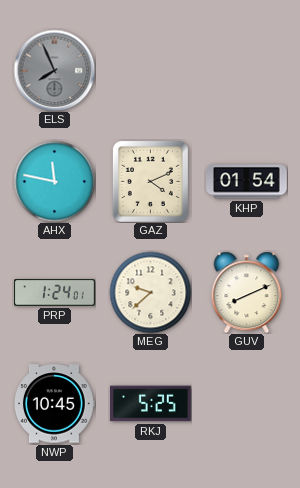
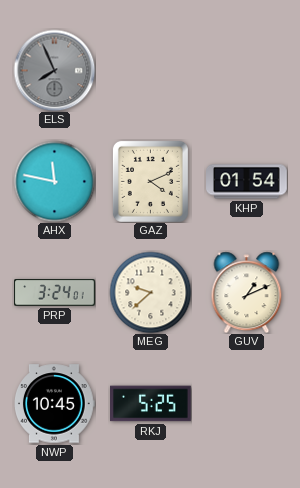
PRP: 1:24 -> 3:24
GUV: 8:11 -> 1:11
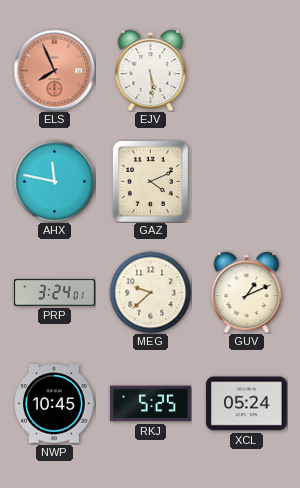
ELS dial: grey -> salmon
EJV: none -> 5:29
KHP: 01:54 -> none
XCL: none -> 05:24
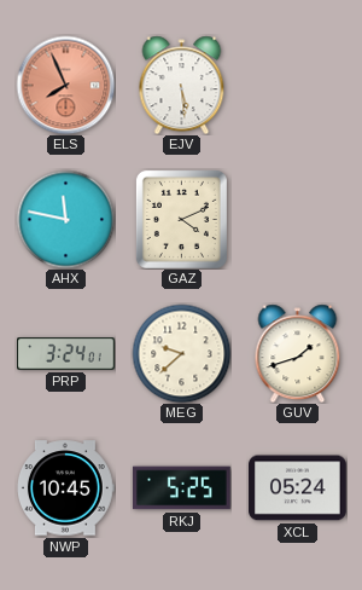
GUV: 1:11 -> 1:42
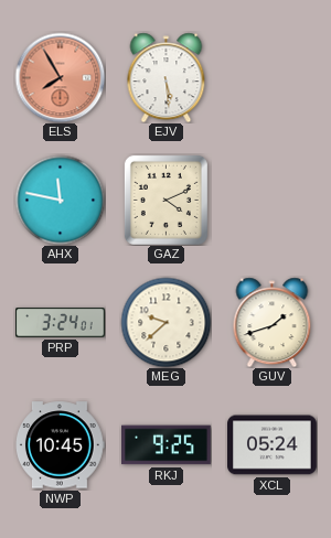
ELS: 7:56 -> 7:55
RKJ: 5:25 -> 9:25
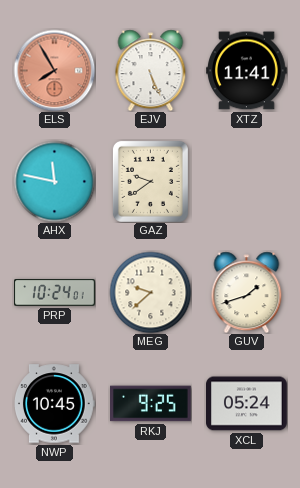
EJV: 5:29 -> 5:26
XTZ: none -> 11:41
GAZ: 4:11 -> 9:39
PRP: 3:24 -> 10:24
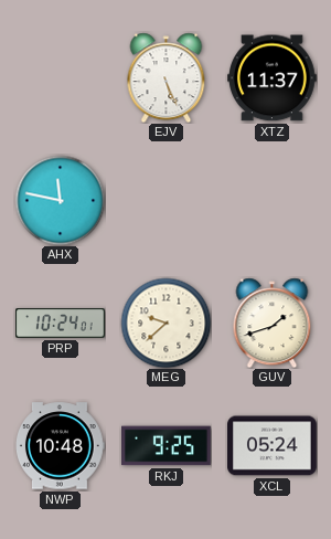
ELS: 7:55 -> none
XTZ: 11:41 -> 11:37
GAZ: 9:39 -> none
NWP: 10:45 -> 10:48
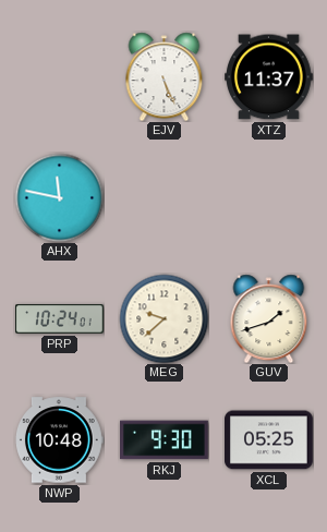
RKJ: 9:25 -> 9:30
XCL: 05:24 -> 05:25
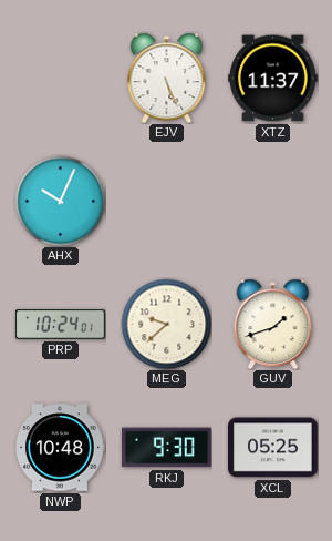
AHX: 11:47 -> 10:04
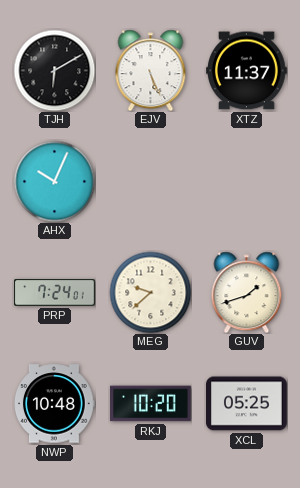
TJH: none -> 6:10
PRP: 10:24 -> 7:24
RKJ: 9:30 -> 10:20
